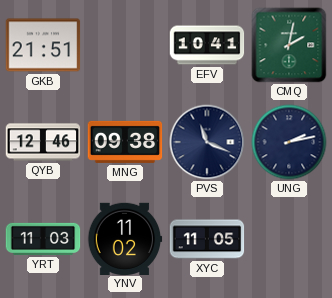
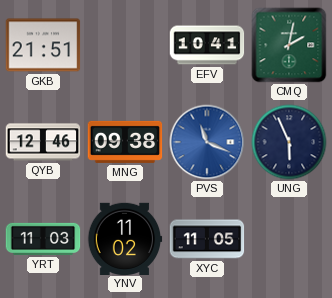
PVS dial: navy -> blue
UNG: 2:13 -> 5:56
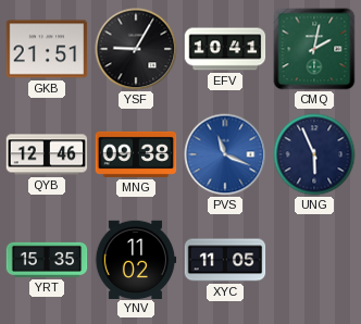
YSF: none -> 9:05
YRT: 11:03 -> 15:35
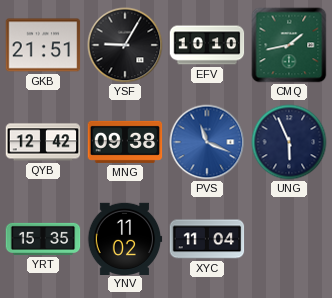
EFV: 10:41 -> 10:10
CMQ: 2:02 -> 1:43
QYB: 12:46 -> 12:42
XYC: 11:05 -> 11:04
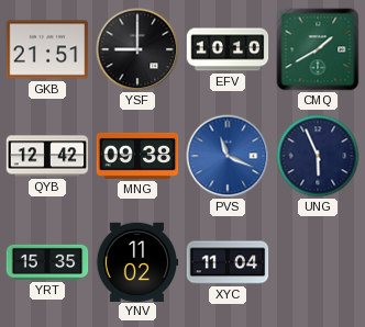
YSF: 9:05 -> 9:00
CMQ: 1:43 -> 1:40
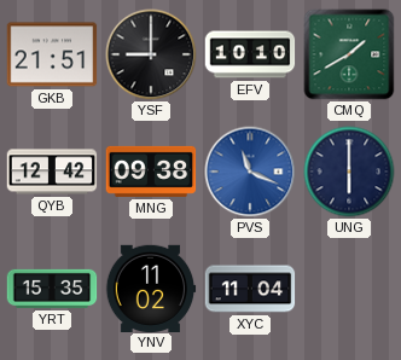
UNG: 5:56 -> 6:00
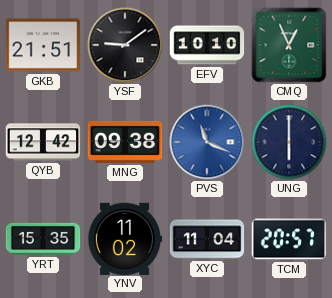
YSF: 9:00 -> 9:09
CMQ: 1:40 -> 12:56
TCM: none -> 20:57
